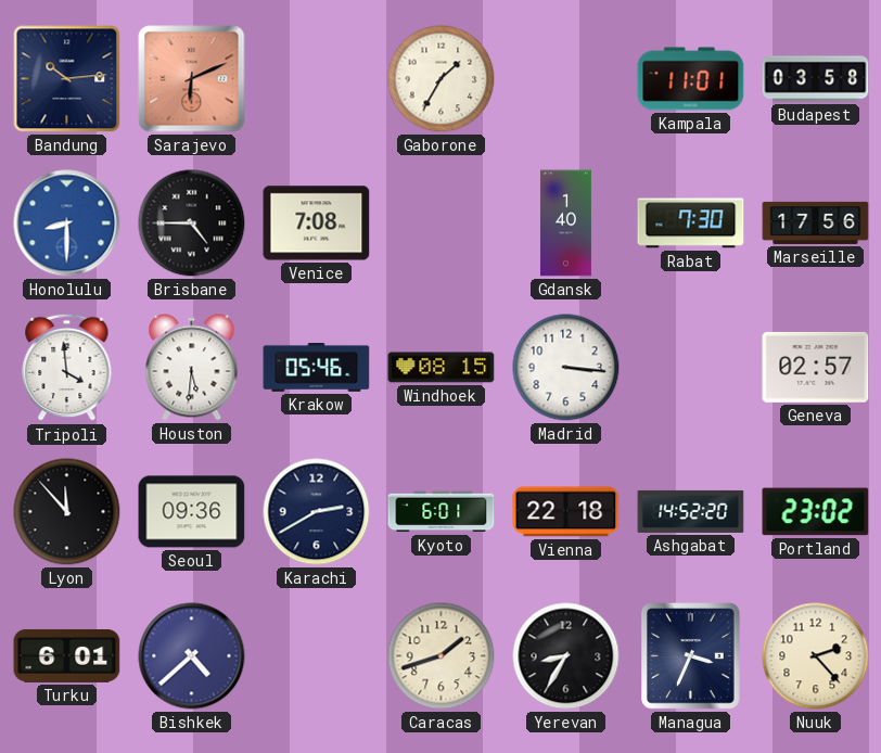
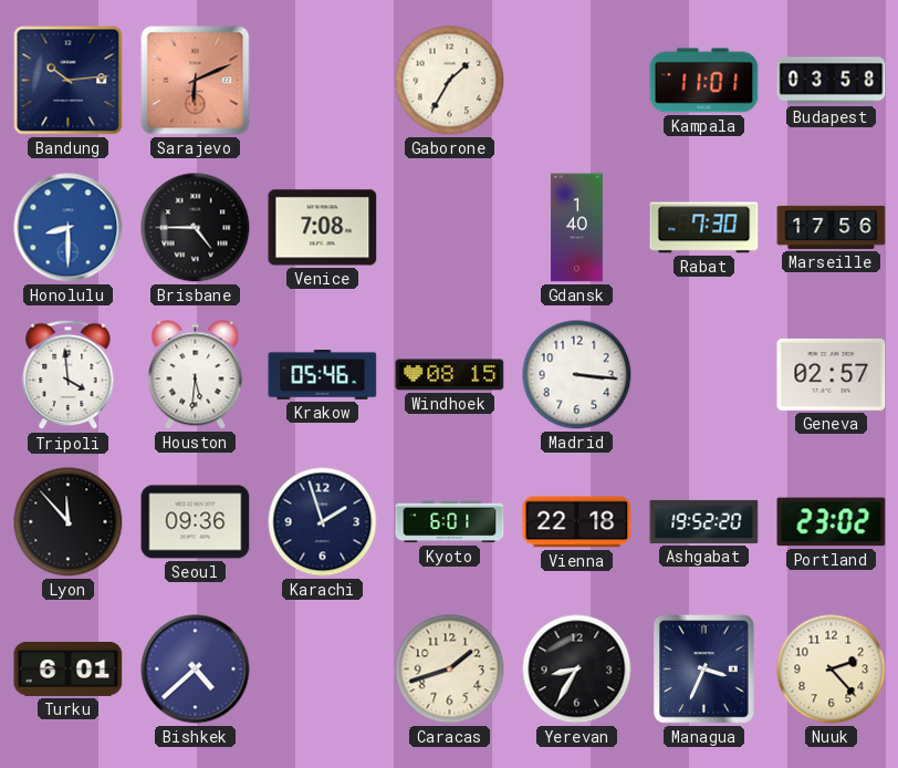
Karachi: 2:40 -> 1:57
Ashgabat: 14:52 -> 19:52
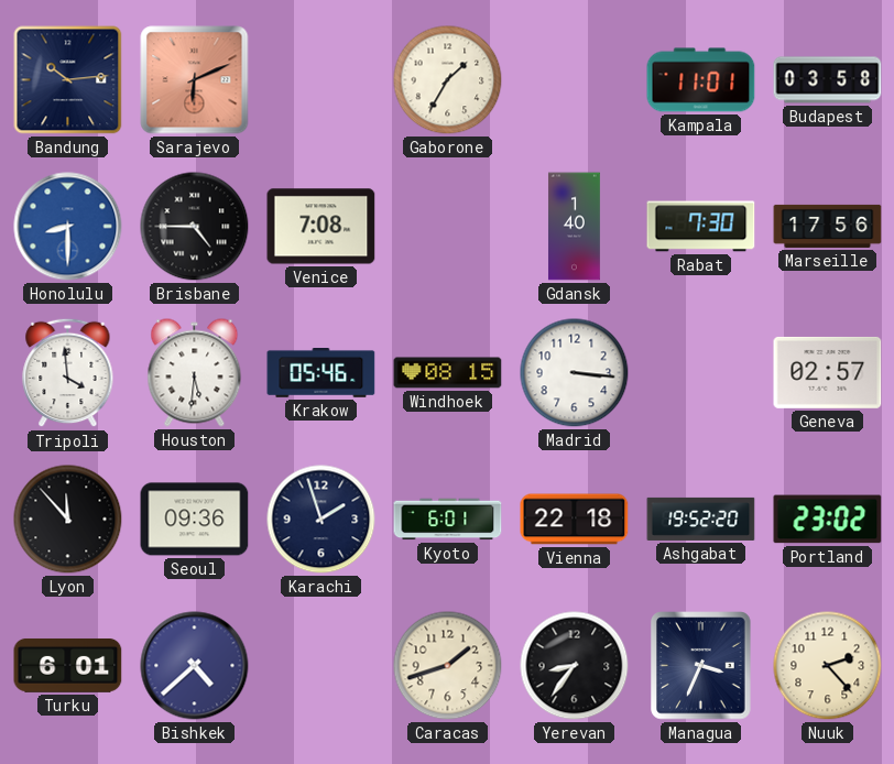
Yerevan: 8:35 -> 8:36
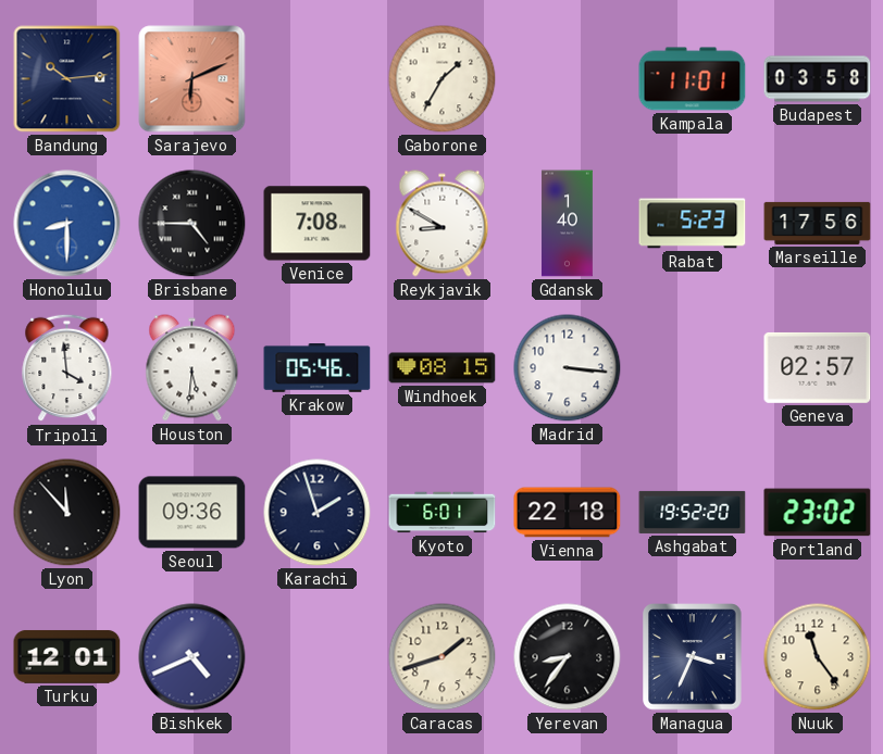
Reykjavik: none -> 8:50
Rabat: 7:30 -> 5:23
Turku: 6:01 -> 12:01
Bishkek: 4:38 -> 4:41
Nuuk: 2:23 -> 11:24
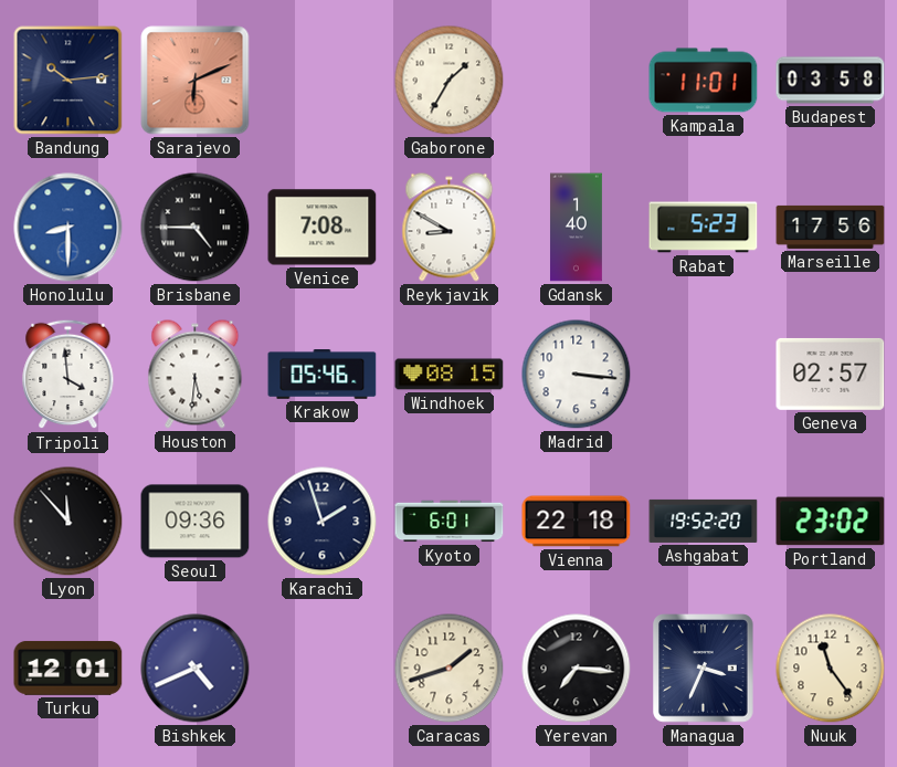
Yerevan: 8:36 -> 7:16
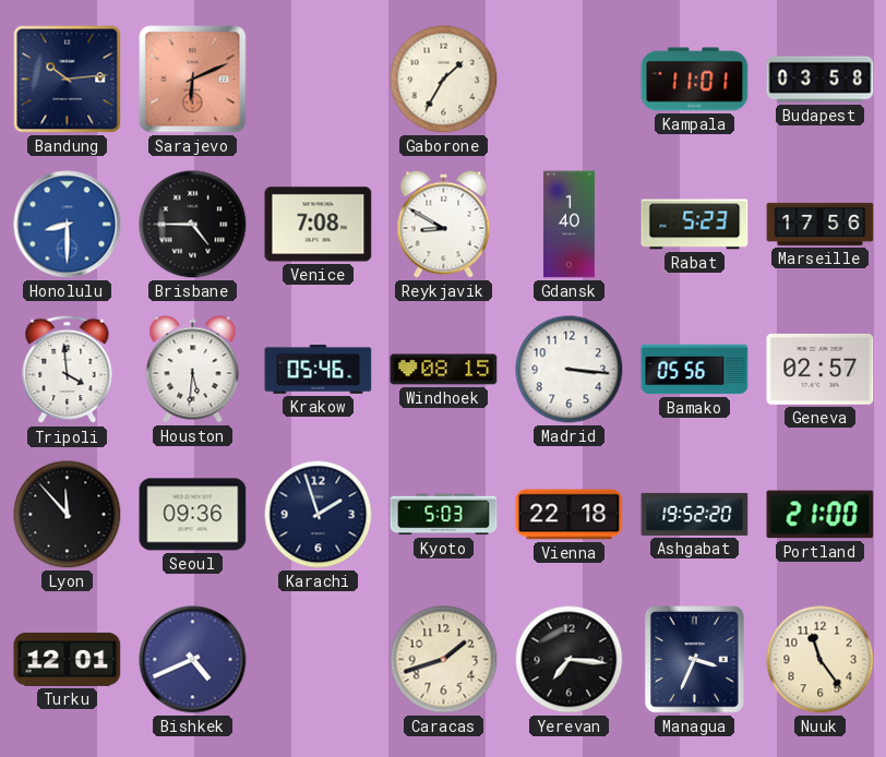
Bamako: none -> 05:56
Kyoto: 6:01 -> 5:03
Portland: 23:02 -> 21:00
